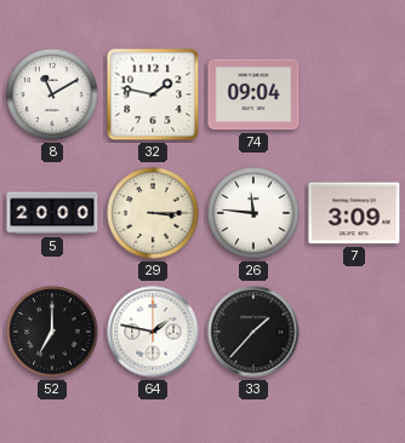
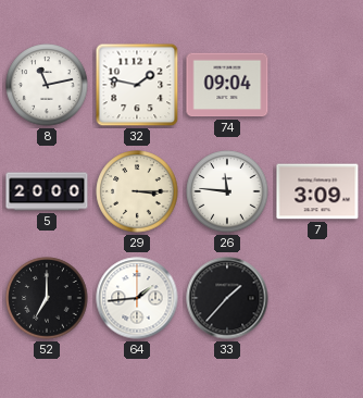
8: 11:10 -> 11:13
64: 1:47 -> 1:44
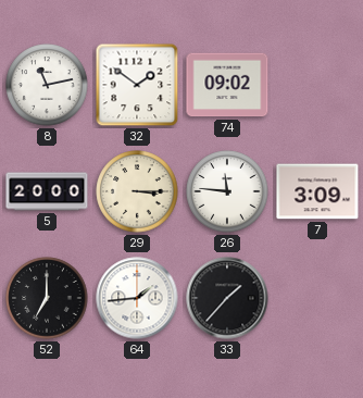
32: 1:47 -> 1:51
74: 09:04 -> 09:02
